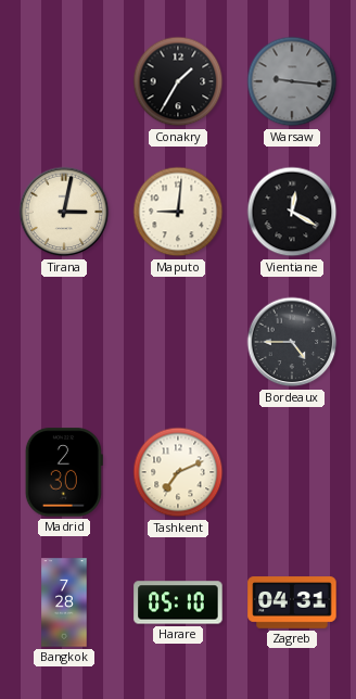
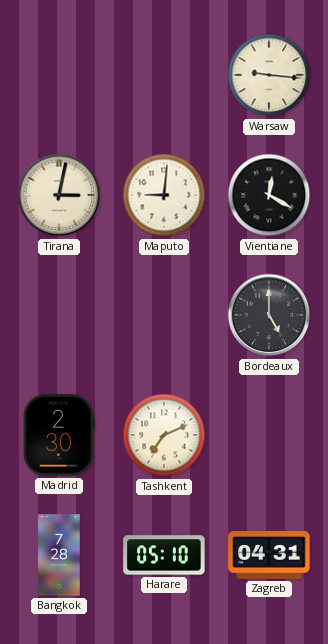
Conakry: 1:35 -> none
Warsaw dial: grey -> cream
Bordeaux: 4:45 -> 5:00
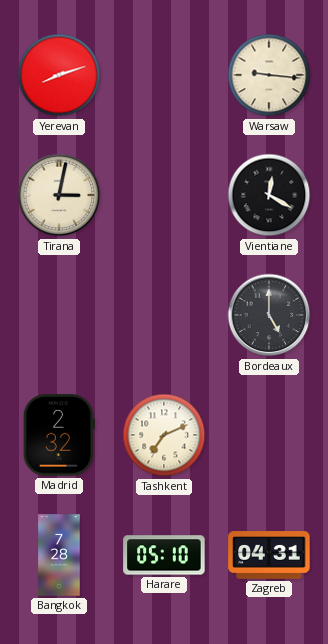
Yerevan: none -> 8:12
Maputo: 9:01 -> none
Madrid: 2:30 -> 2:32
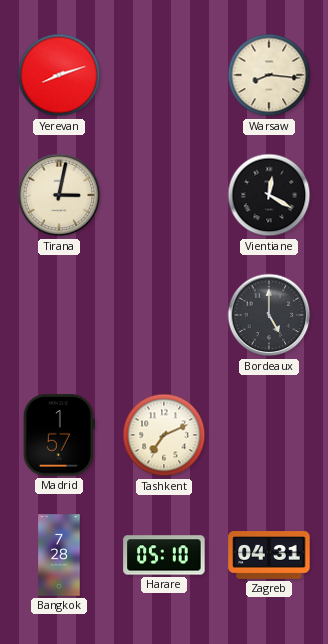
Warsaw: 9:16 -> 8:16
Madrid: 2:32 -> 1:57
